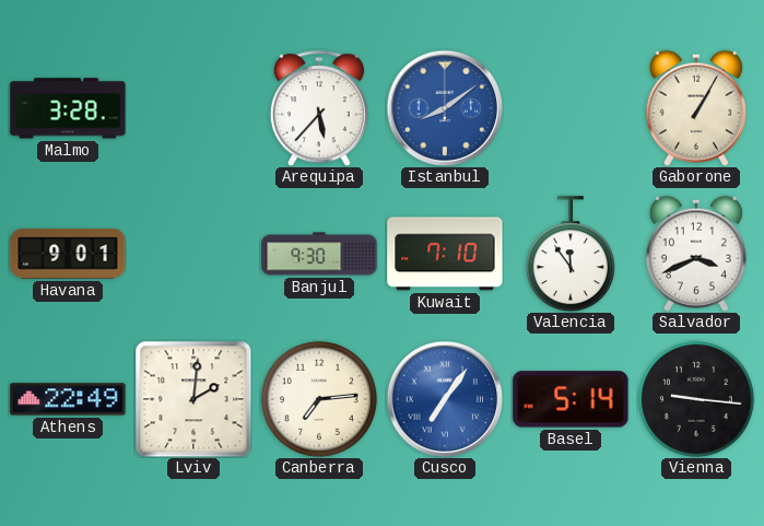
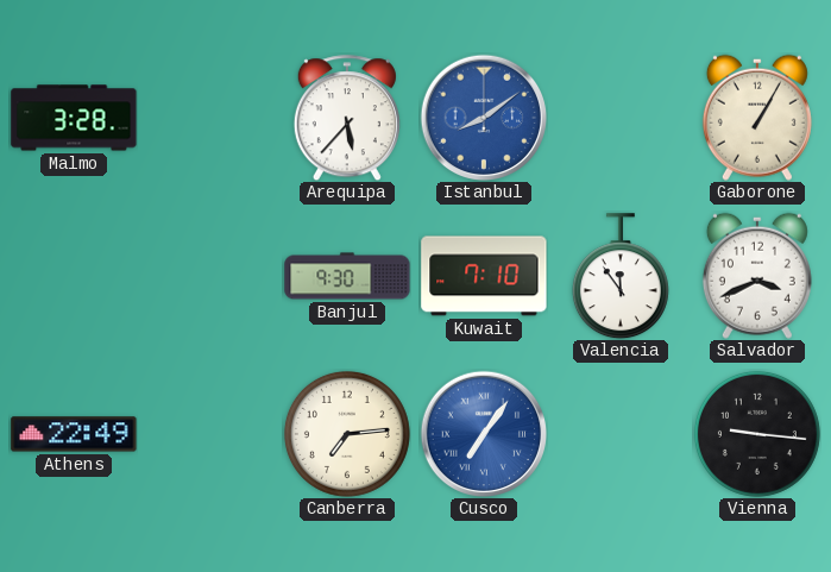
Havana: 9:01 -> none
Lviv: 2:01 -> none
Basel: 5:14 -> none
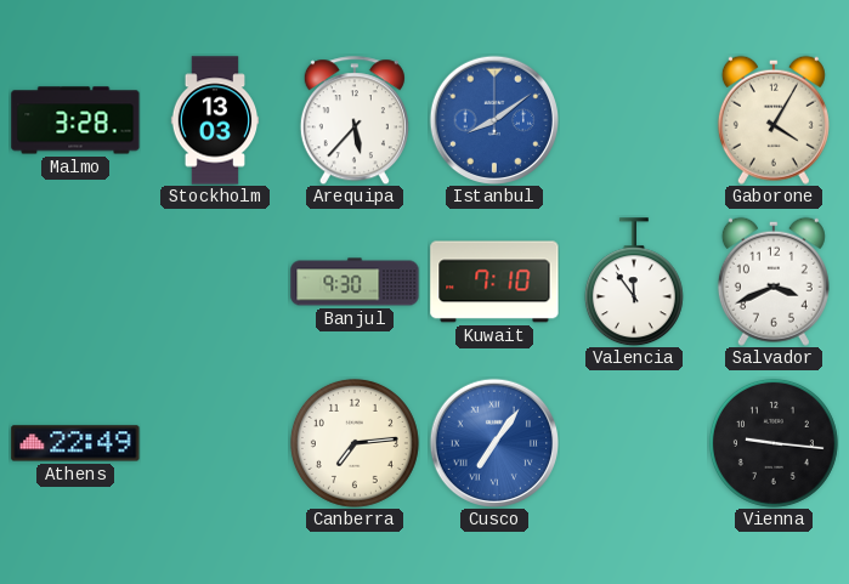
Stockholm: none -> 13:03
Gaborone: 1:05 -> 4:05
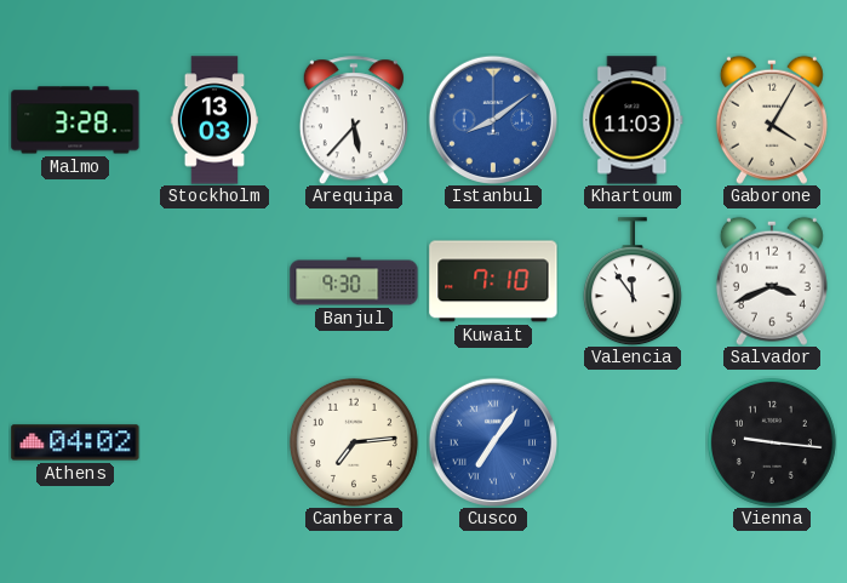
Khartoum: none -> 11:03
Athens: 22:49 -> 04:02
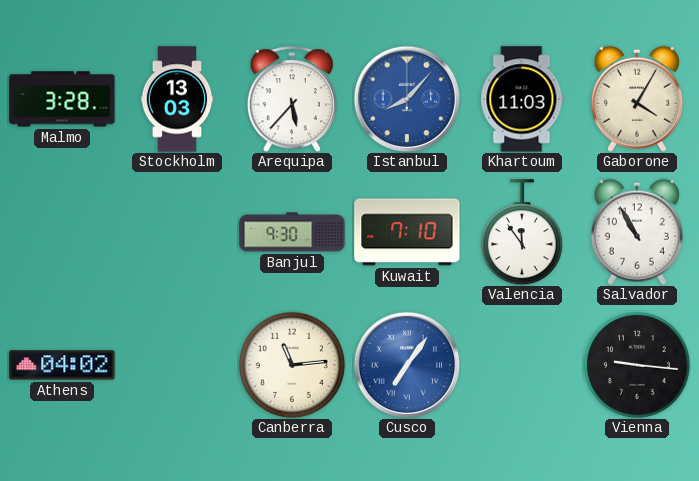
Istanbul: 8:09 -> 8:07
Salvador: 3:41 -> 10:55
Canberra: 7:14 -> 11:14
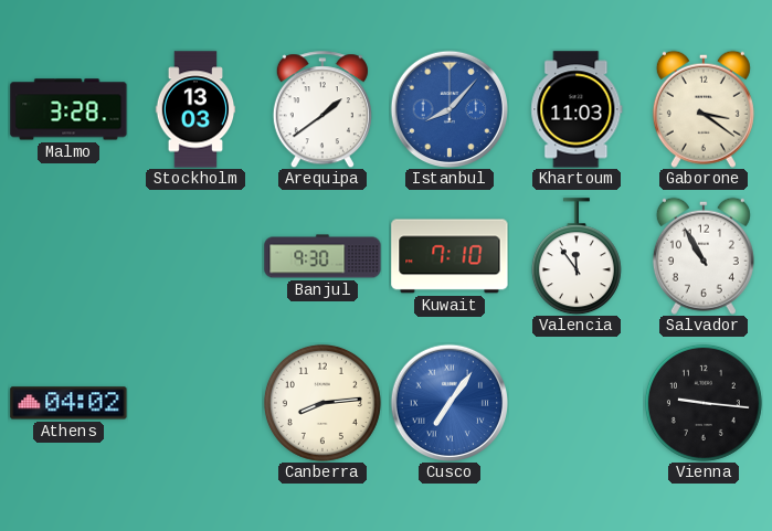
Arequipa: 5:37 -> 1:39
Gaborone: 4:05 -> 3:21
Canberra: 11:14 -> 8:14
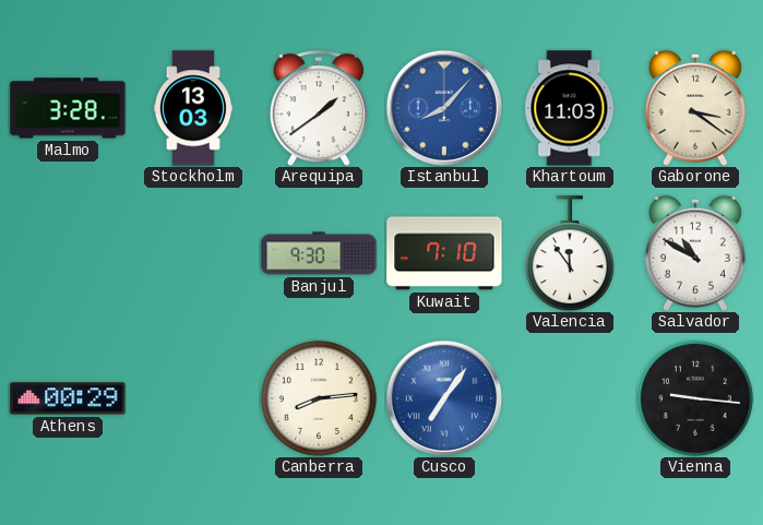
Salvador: 10:55 -> 10:50
Athens: 04:02 -> 00:29
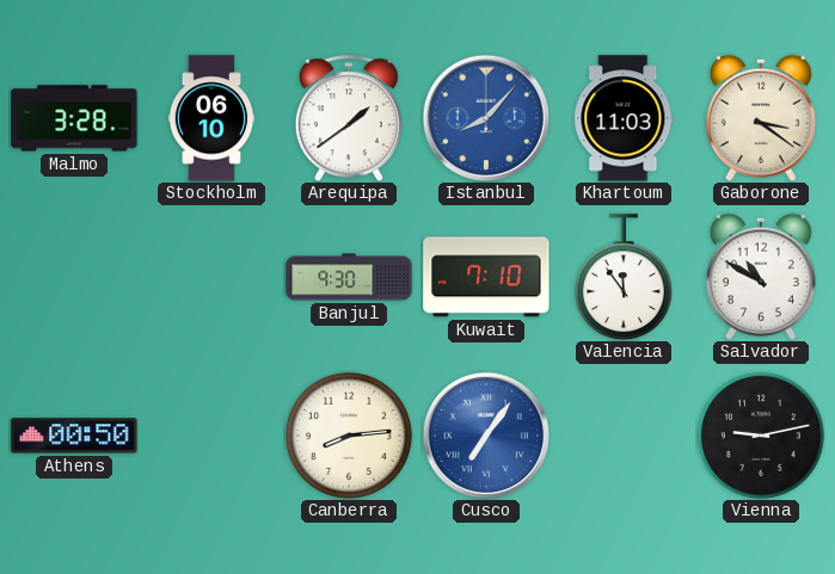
Stockholm: 13:03 -> 06:10
Athens: 00:29 -> 00:50
Vienna: 9:16 -> 9:13
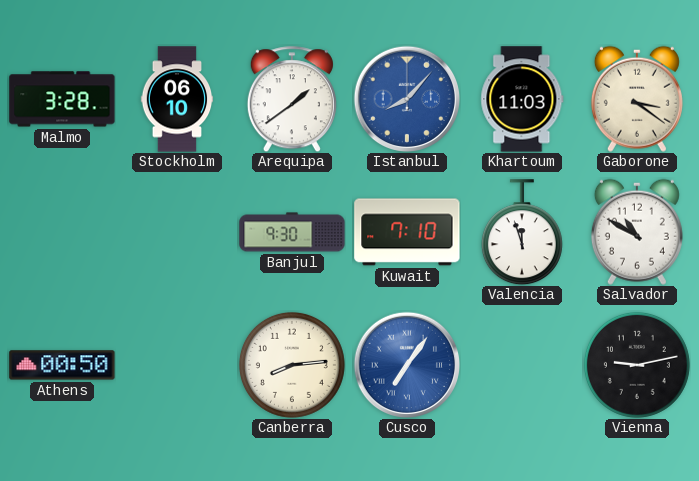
Valencia: 11:54 -> 11:57
